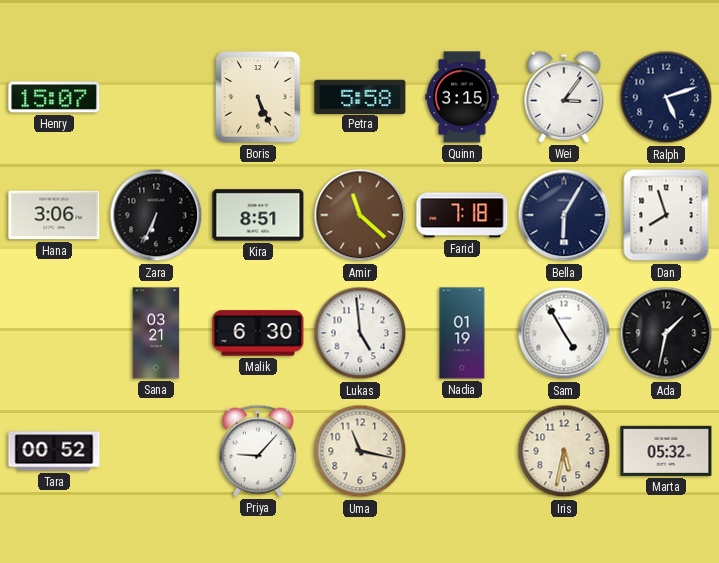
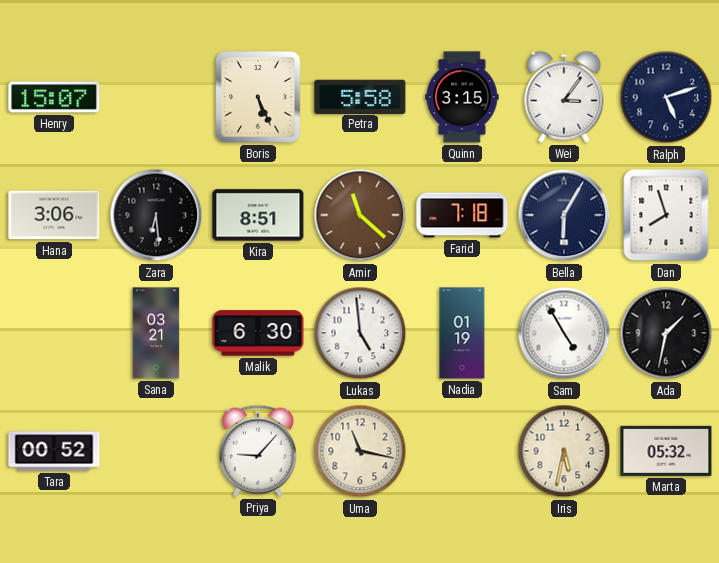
Zara: 6:34 -> 6:29
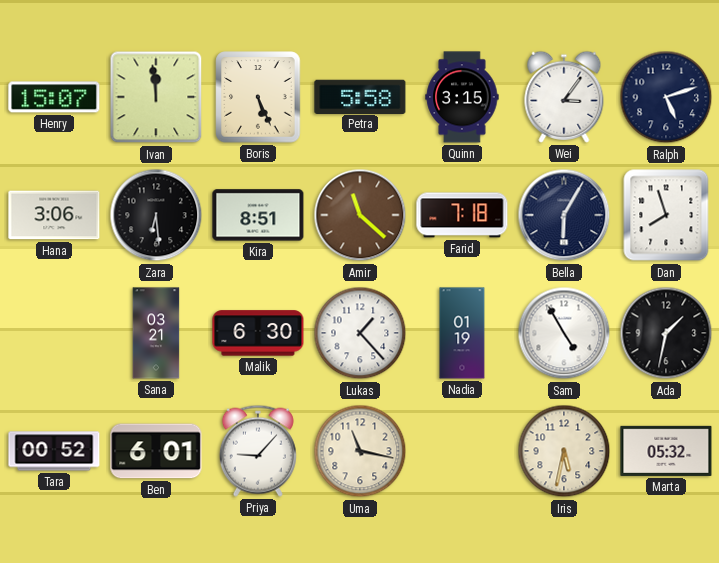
Ivan: none -> 11:59
Lukas: 4:59 -> 1:23
Ben: none -> 6:01
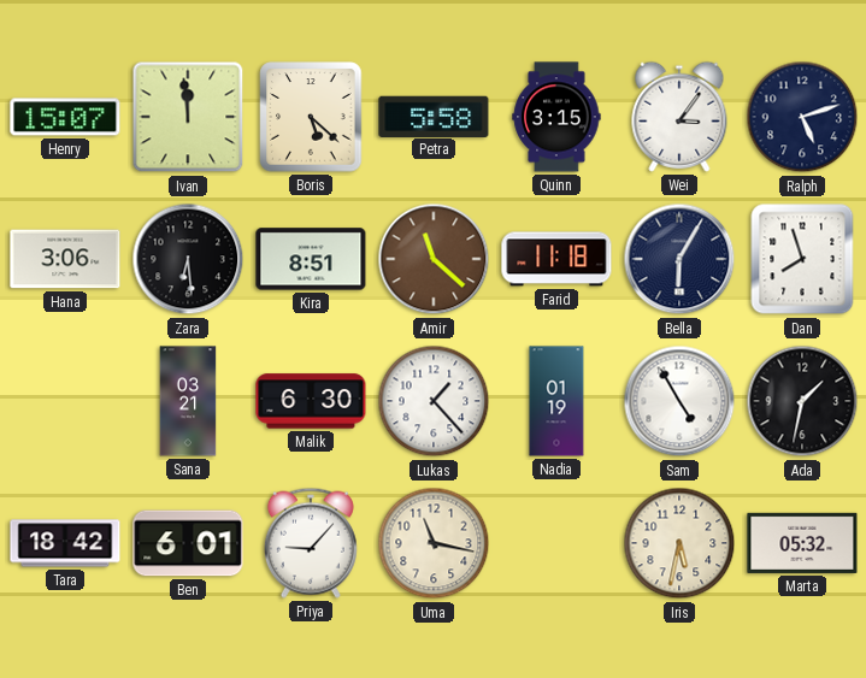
Boris: 5:26 -> 5:22
Farid: 7:18 -> 11:18
Tara: 00:52 -> 18:42
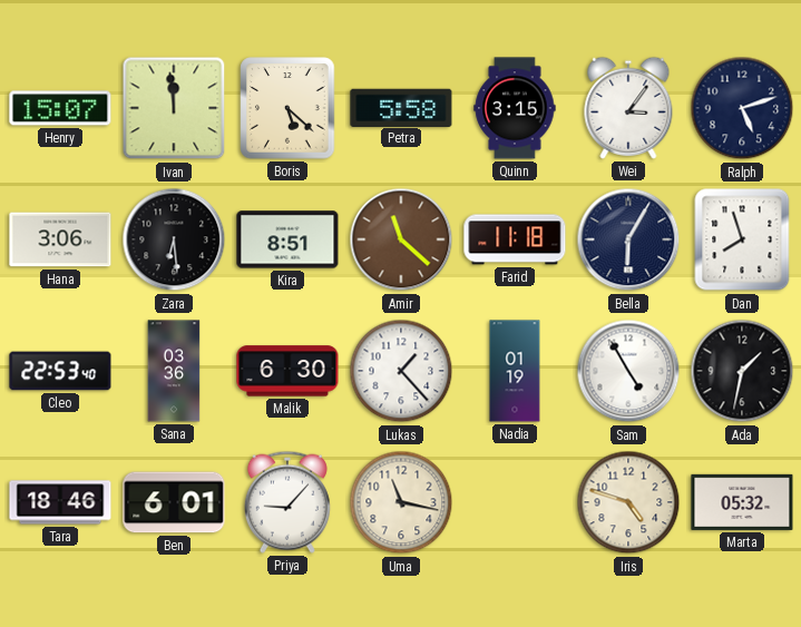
Cleo: none -> 22:53
Sana: 03:21 -> 03:36
Tara: 18:42 -> 18:46
Iris: 5:32 -> 4:48
